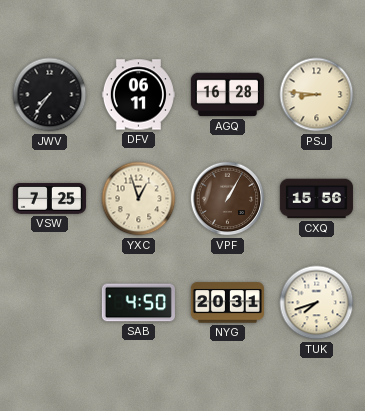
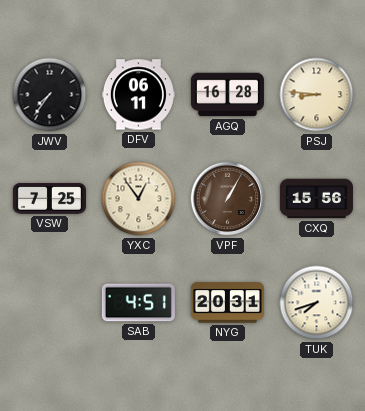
YXC: 12:57 -> 12:54
SAB: 4:50 -> 4:51
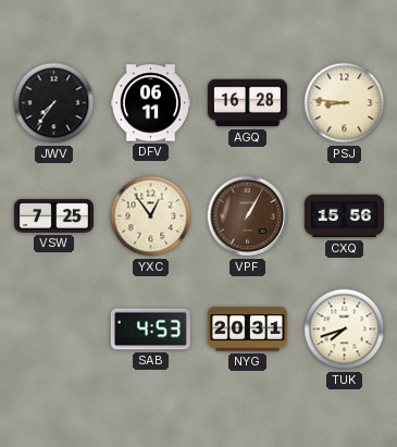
SAB: 4:51 -> 4:53
